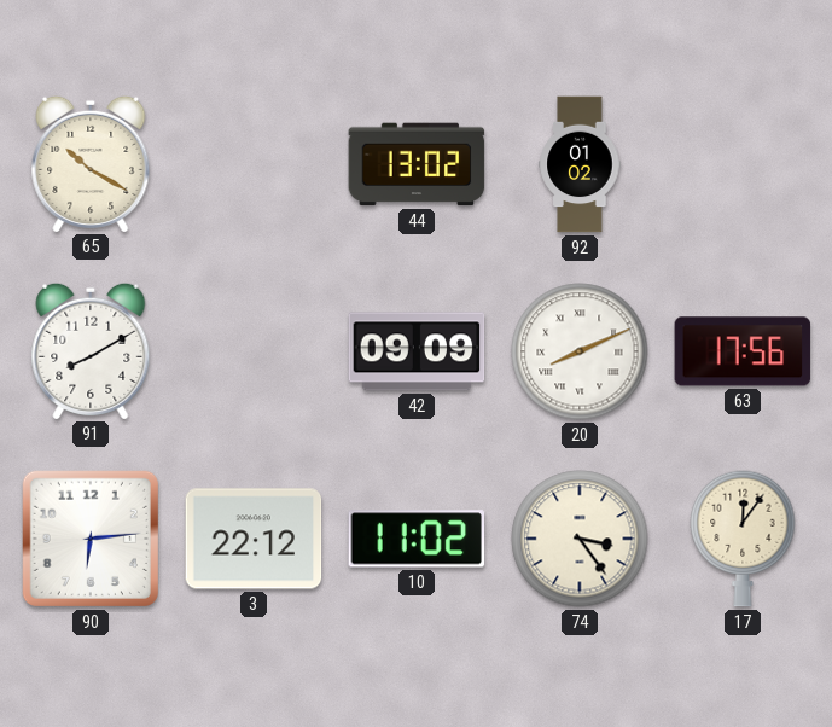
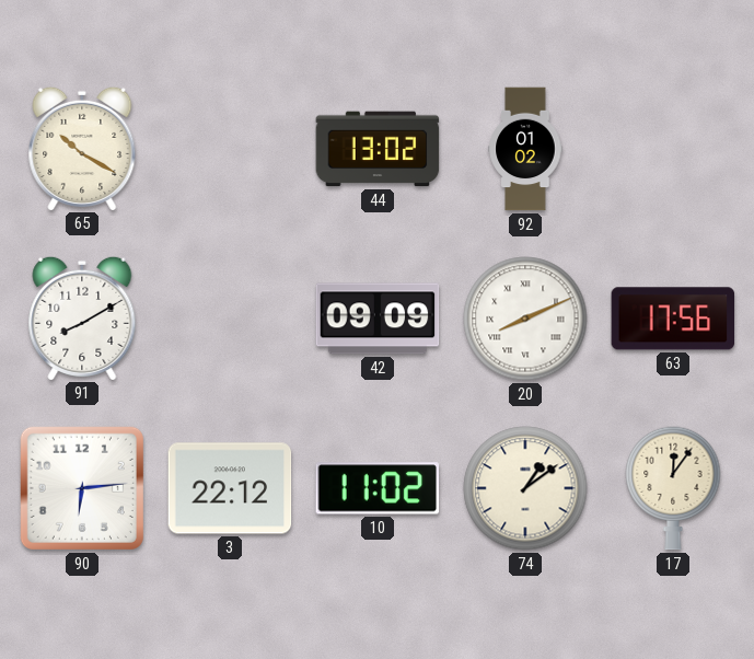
74: 3:24 -> 1:09
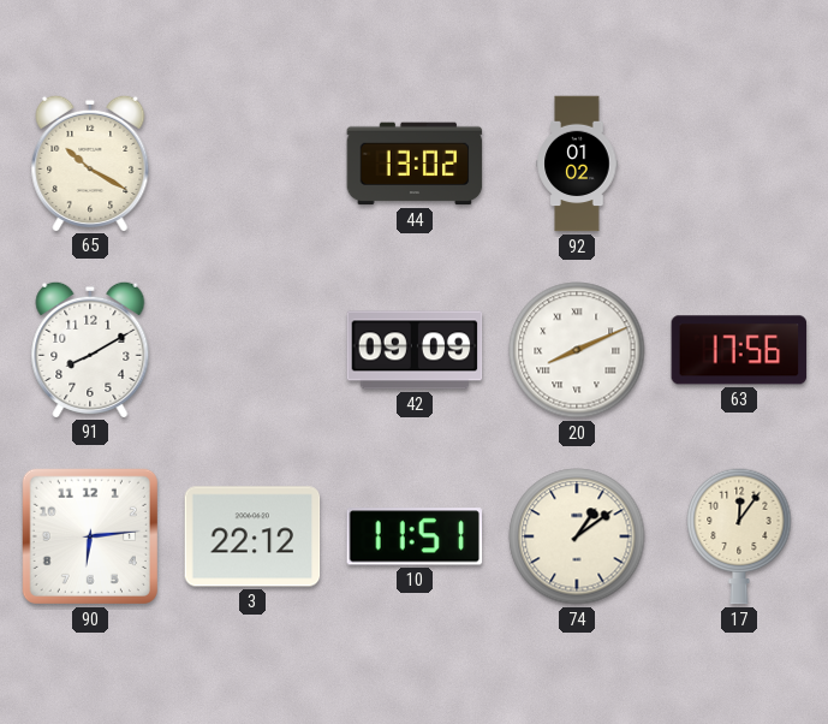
10: 11:02 -> 11:51
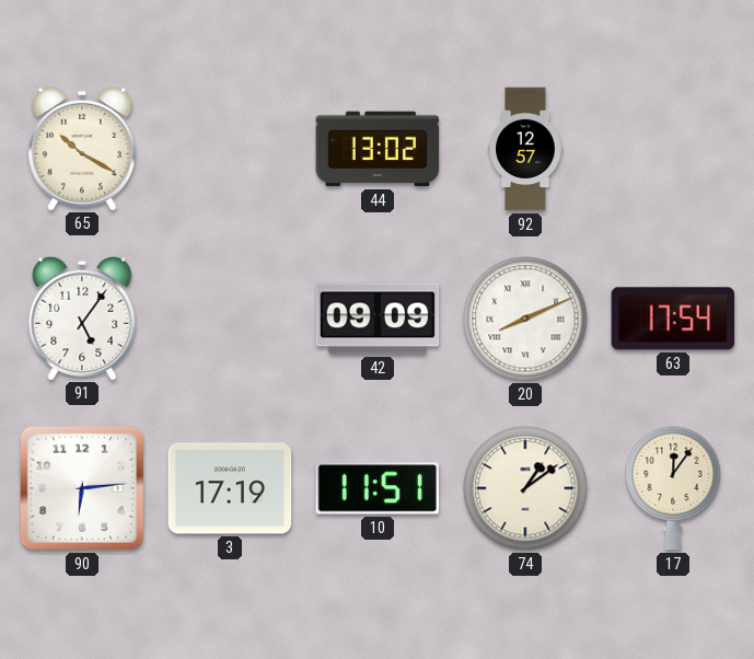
92: 01:02 -> 12:57
91: 8:10 -> 5:06
63: 17:56 -> 17:54
3: 22:12 -> 17:19
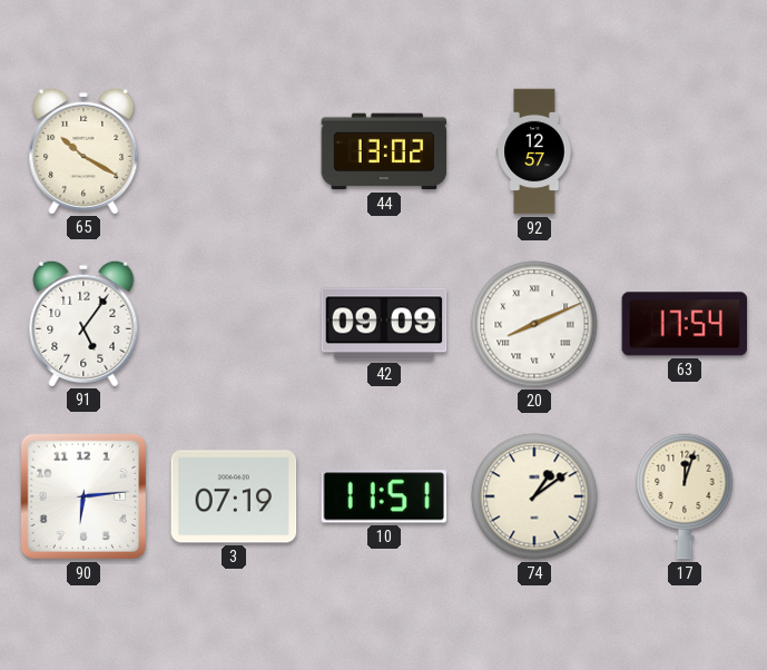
3: 17:19 -> 07:19
17: 12:06 -> 12:03
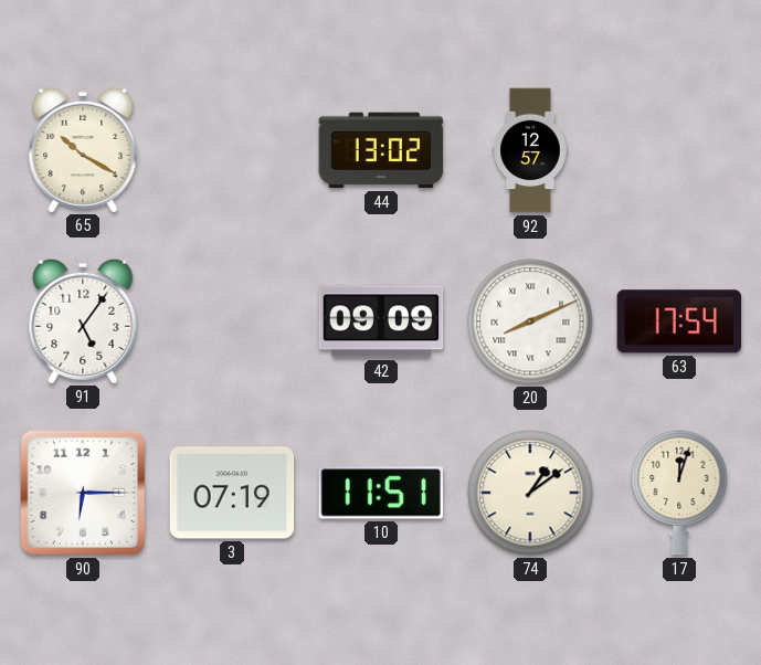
90: 6:14 -> 6:15
